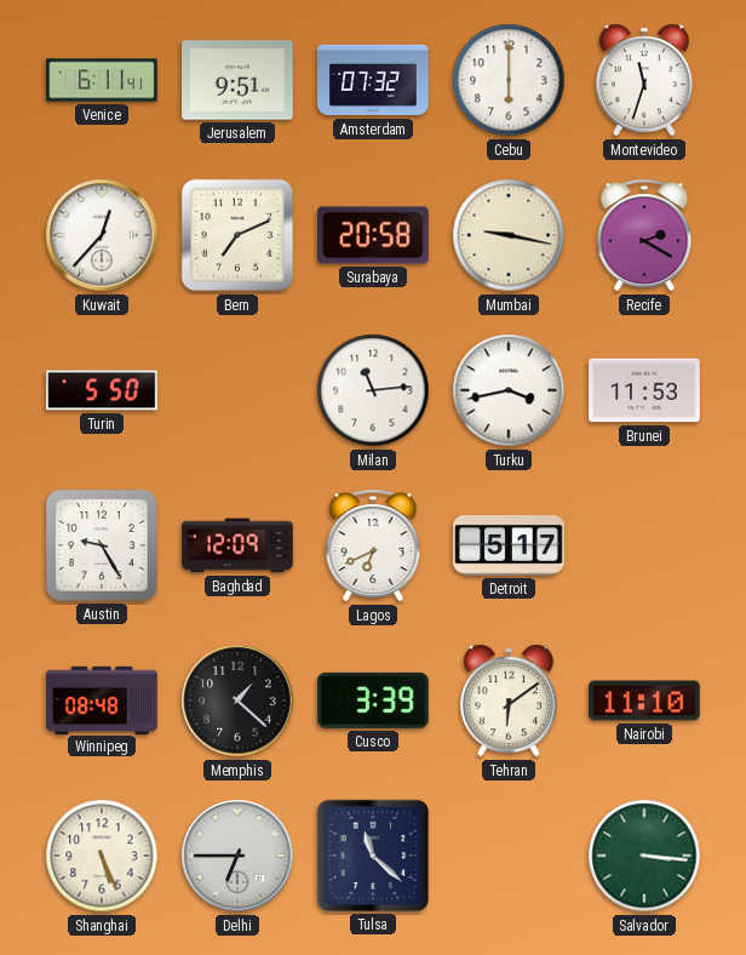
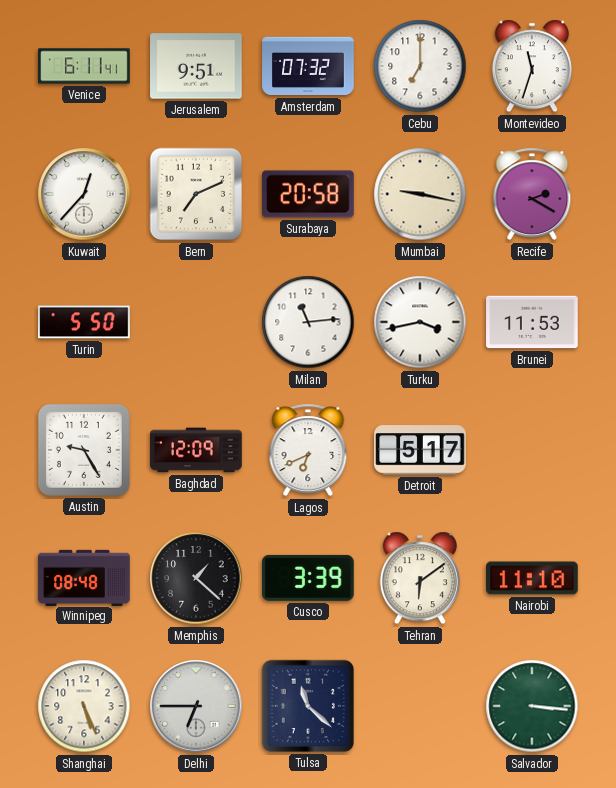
Cebu: 6:00 -> 7:00
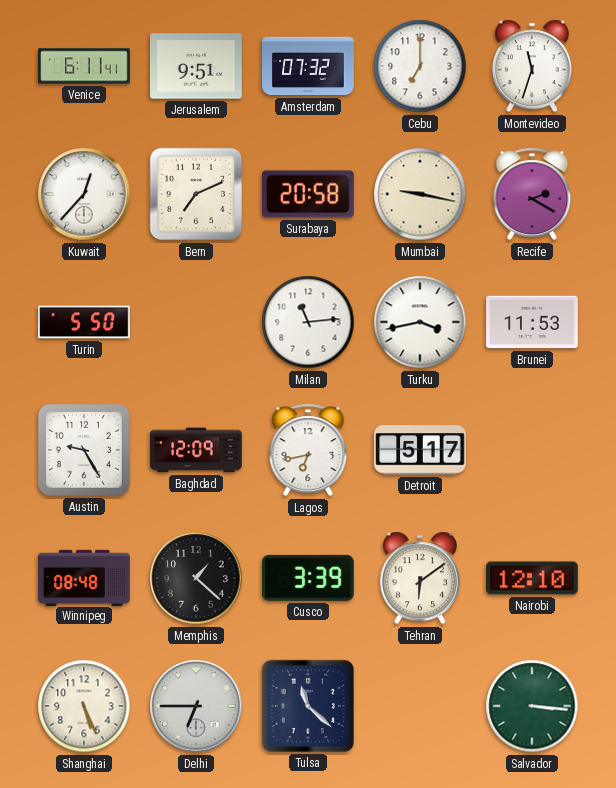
Lagos: 6:41 -> 6:43
Nairobi: 11:10 -> 12:10
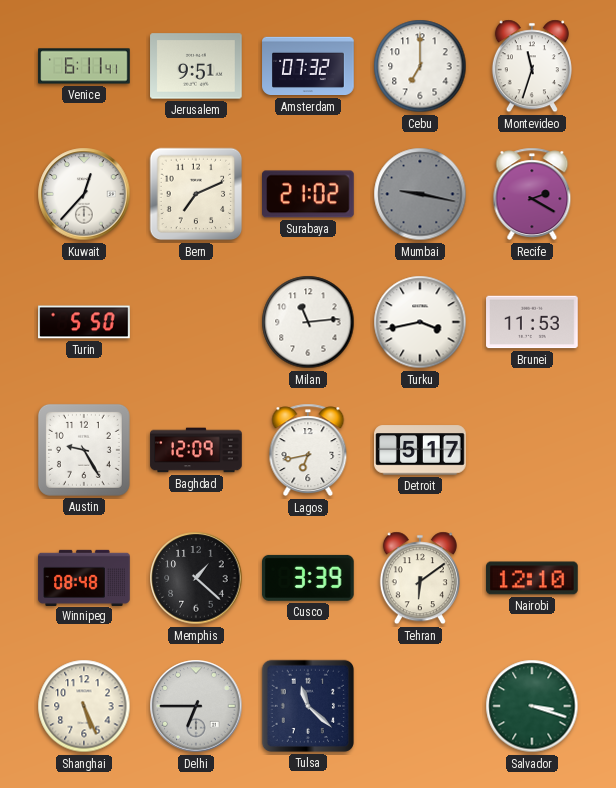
Surabaya: 20:58 -> 21:02
Mumbai dial: cream -> grey
Salvador: 3:16 -> 3:18
